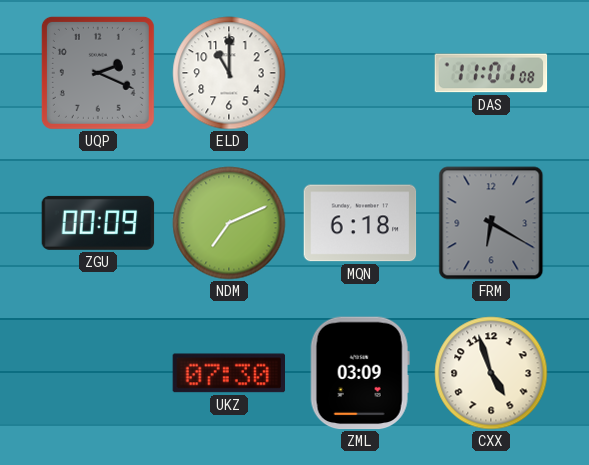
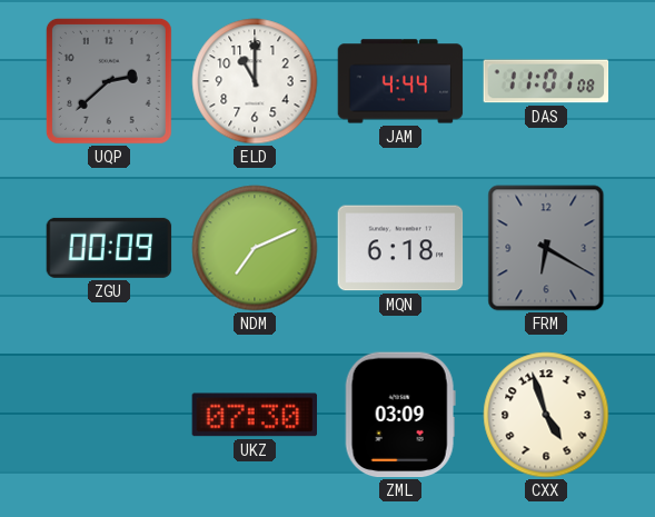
UQP: 2:19 -> 2:38
JAM: none -> 4:44
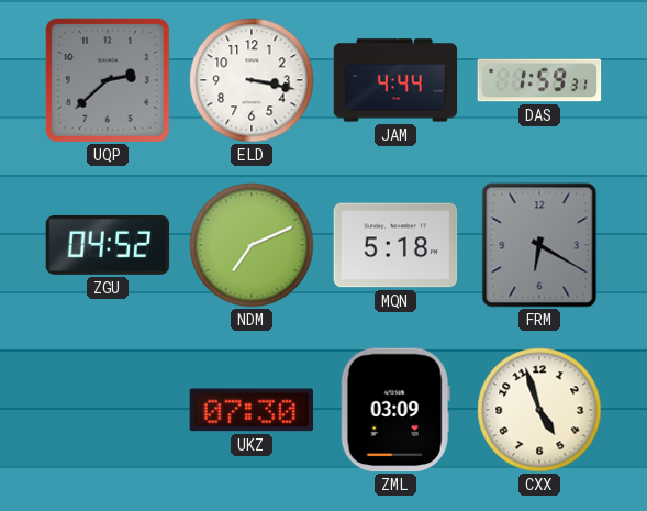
ELD: 11:00 -> 3:17
DAS: 11:01 -> 1:59
ZGU: 00:09 -> 04:52
MQN: 6:18 -> 5:18
